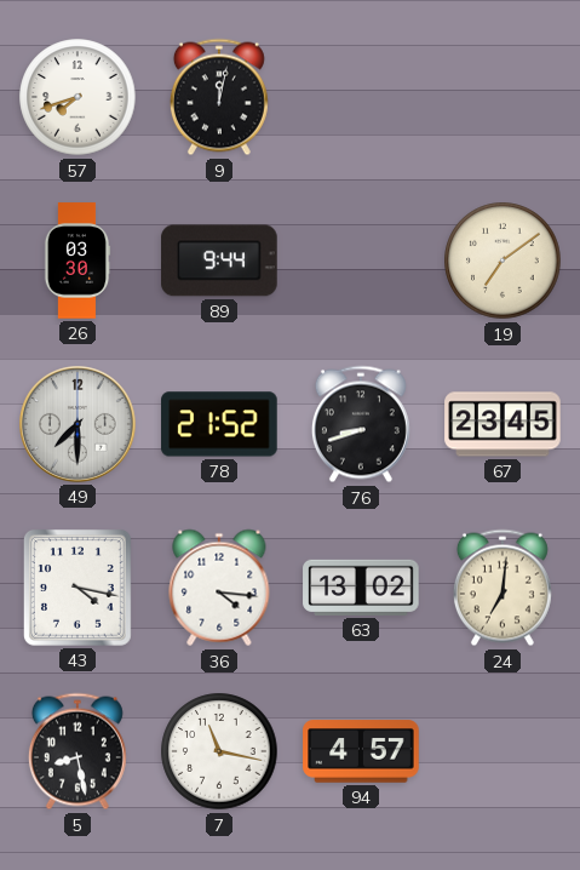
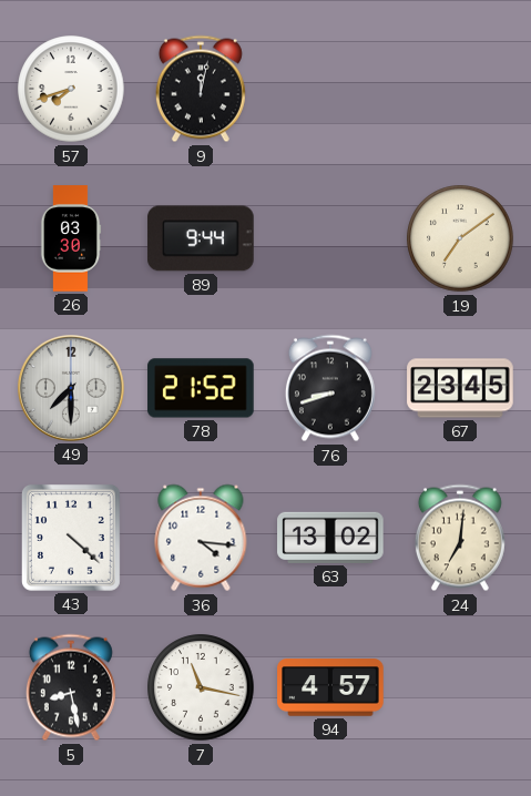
43: 4:17 -> 4:22
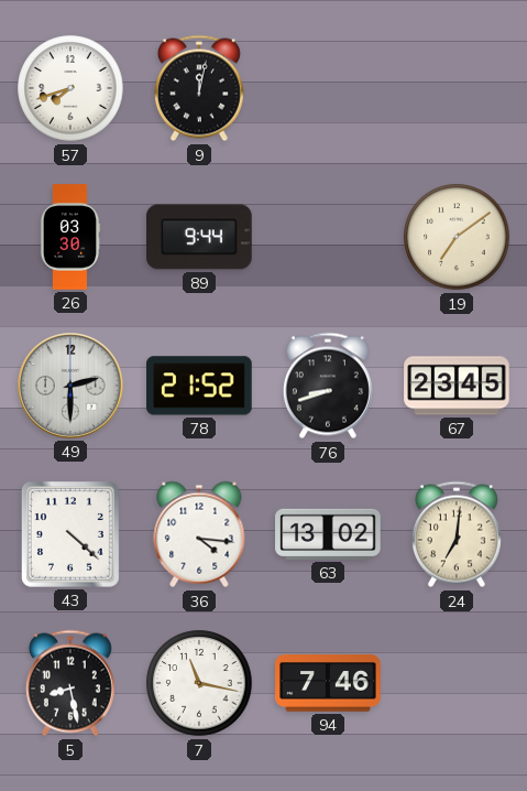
49: 7:30 -> 2:30
94: 4:57 -> 7:46
